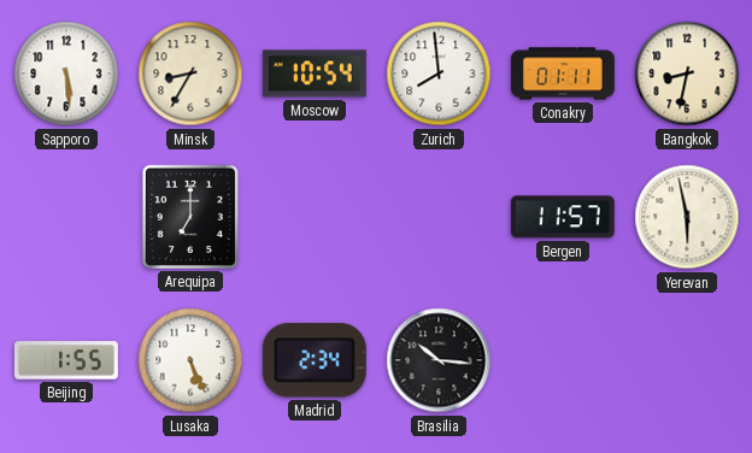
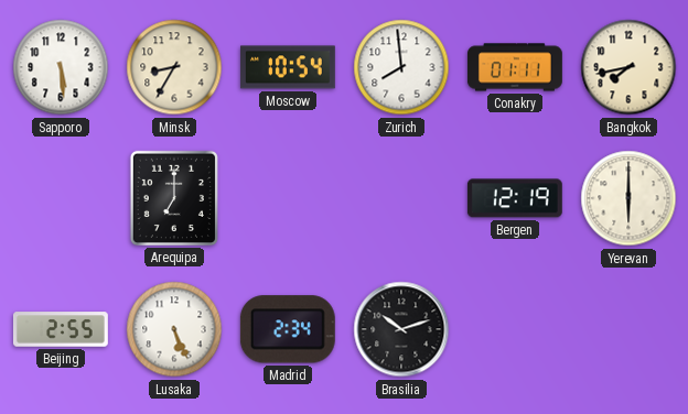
Bangkok: 8:32 -> 7:43
Bergen: 11:57 -> 12:19
Yerevan: 5:58 -> 6:00
Beijing: 1:55 -> 2:55
Brasilia: 10:16 -> 10:12
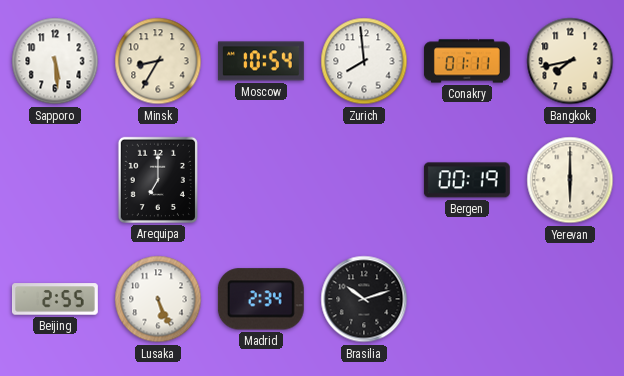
Bergen: 12:19 -> 00:19
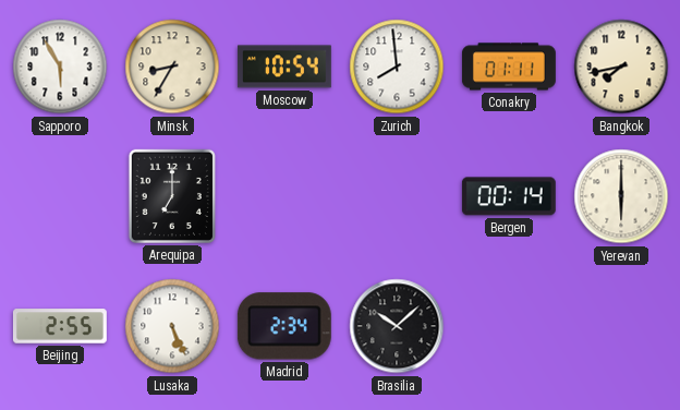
Sapporo: 5:29 -> 5:55
Bergen: 00:19 -> 00:14
Brasilia: 10:12 -> 10:08
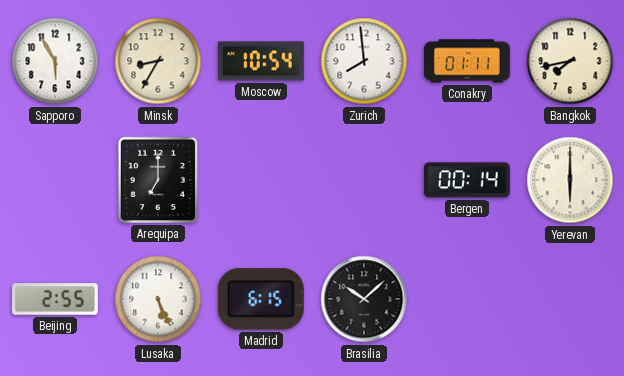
Madrid: 2:34 -> 6:15
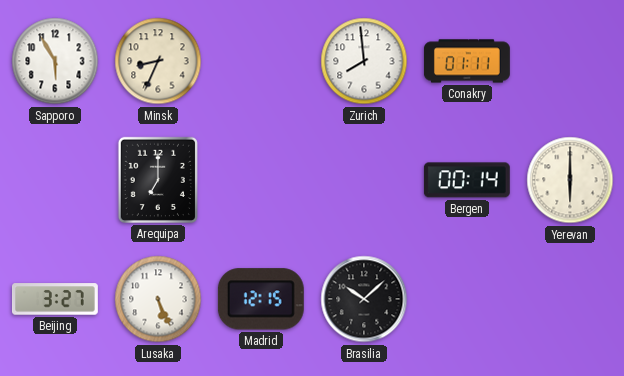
Minsk: 8:35 -> 8:34
Moscow: 10:54 -> none
Bangkok: 7:43 -> none
Beijing: 2:55 -> 3:27
Madrid: 6:15 -> 12:15
